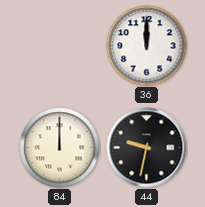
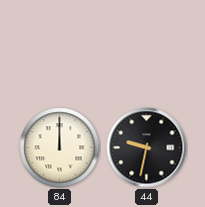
36: 12:00 -> none
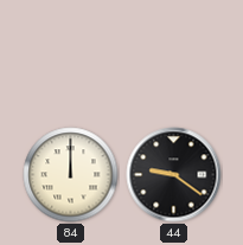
44: 9:32 -> 9:21
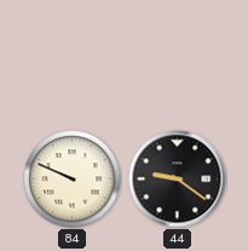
84: 12:00 -> 9:49
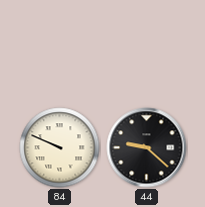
44: 9:21 -> 9:22
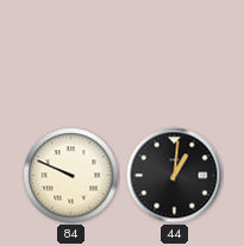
44: 9:22 -> 1:01
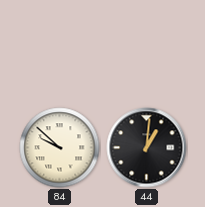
84: 9:49 -> 9:52
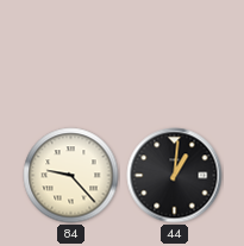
84: 9:52 -> 9:23
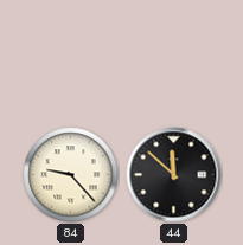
44: 1:01 -> 11:52
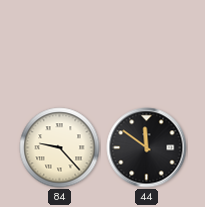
44: 11:52 -> 11:51
